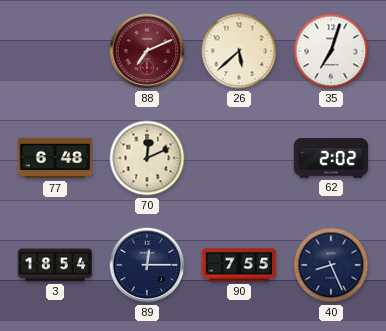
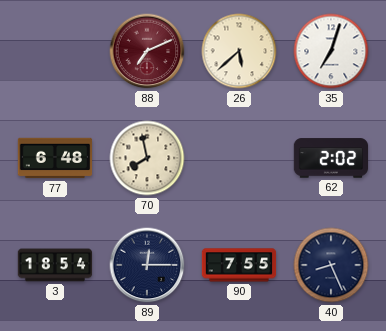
70: 12:11 -> 7:58
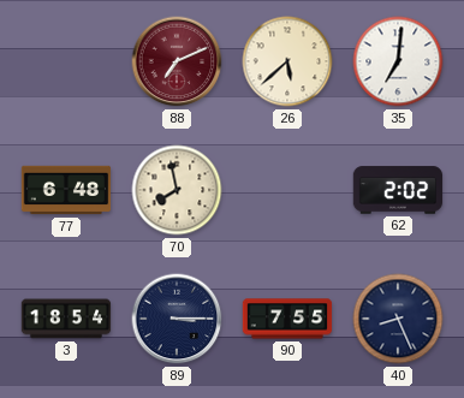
35: 7:03 -> 7:01
89: 12:15 -> 3:15
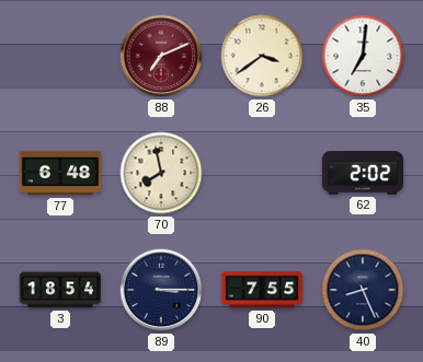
26: 5:38 -> 3:39
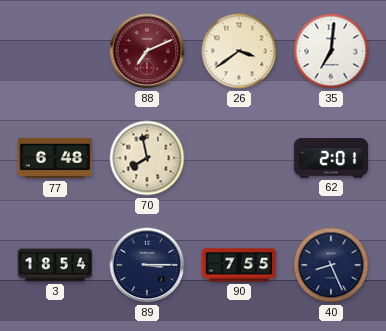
62: 2:02 -> 2:01
